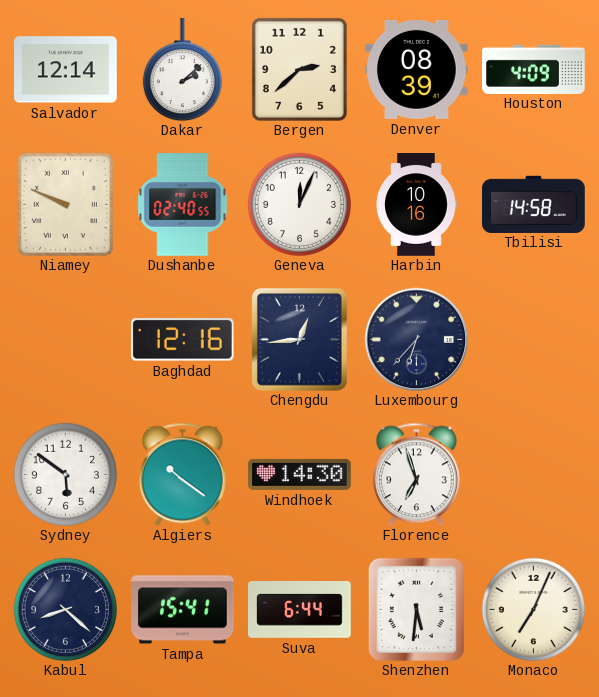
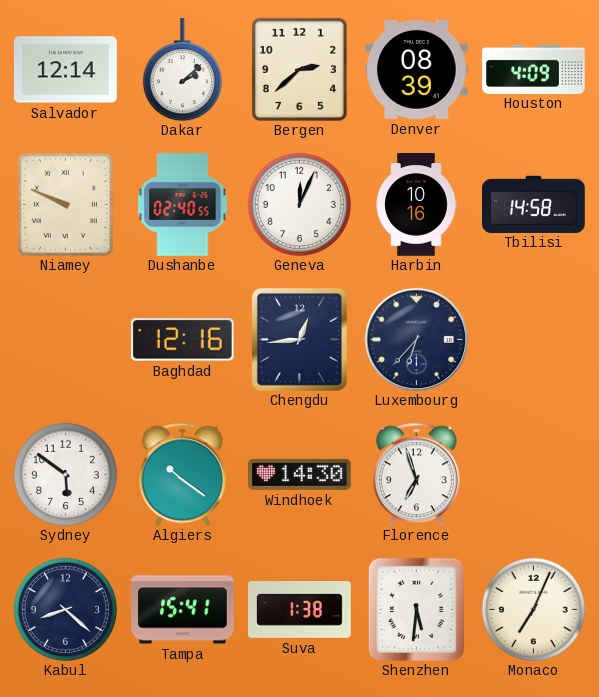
Suva: 6:44 -> 1:38
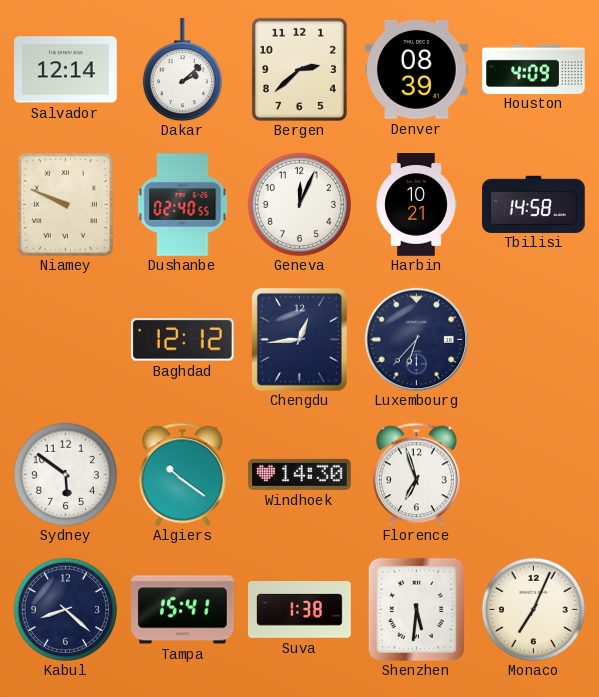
Harbin: 10:16 -> 10:21
Baghdad: 12:16 -> 12:12
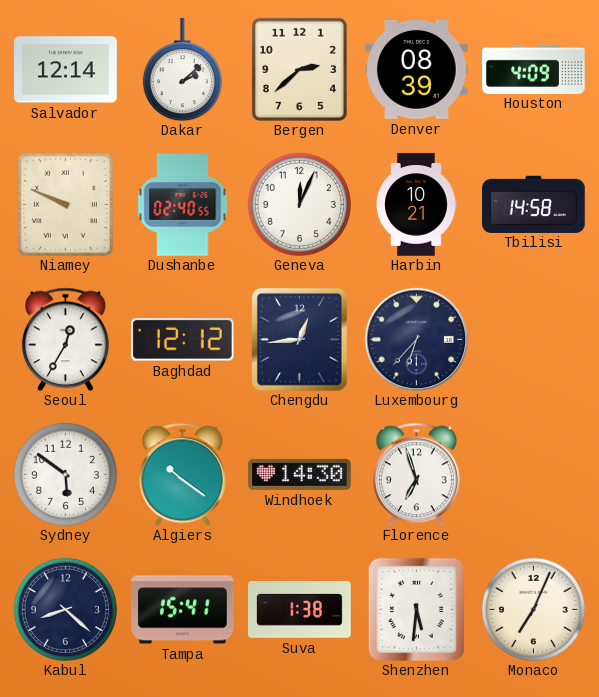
Seoul: none -> 12:35
